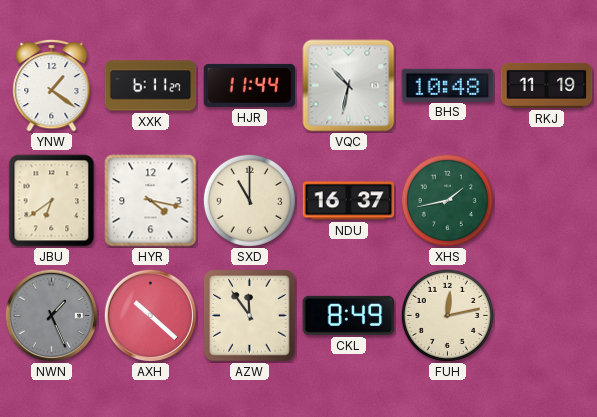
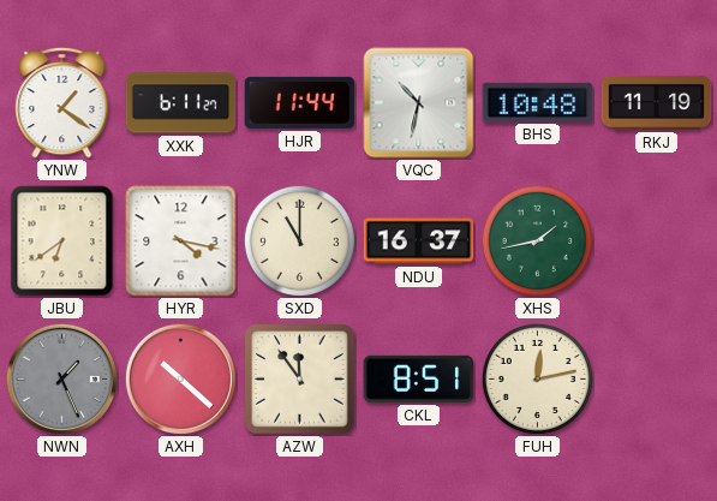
CKL: 8:49 -> 8:51
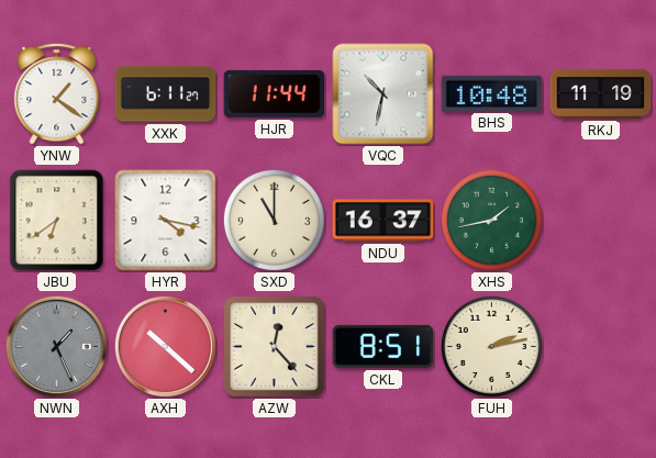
AZW: 11:54 -> 12:23
FUH: 12:13 -> 2:13
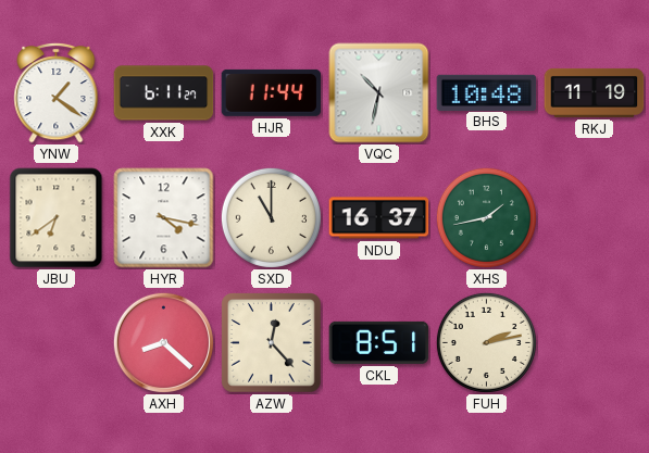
NWN: 1:26 -> none
AXH: 10:22 -> 8:22
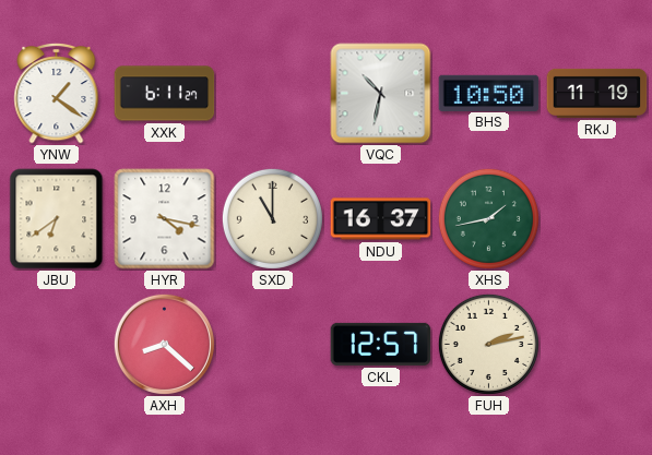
HJR: 11:44 -> none
BHS: 10:48 -> 10:50
AZW: 12:23 -> none
CKL: 8:51 -> 12:57
